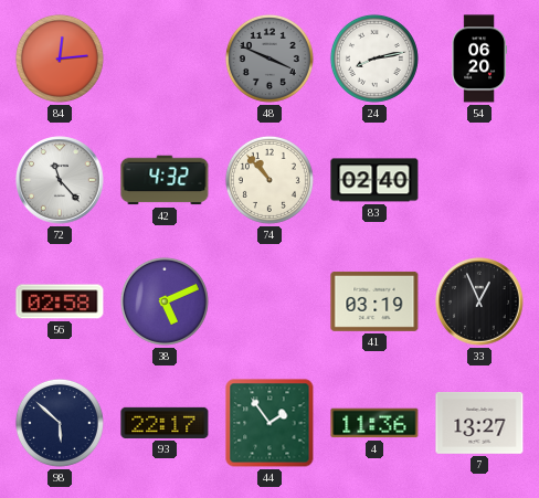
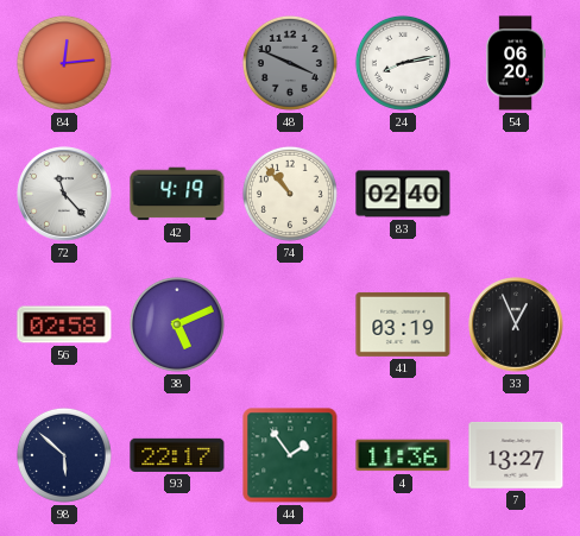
42: 4:32 -> 4:19
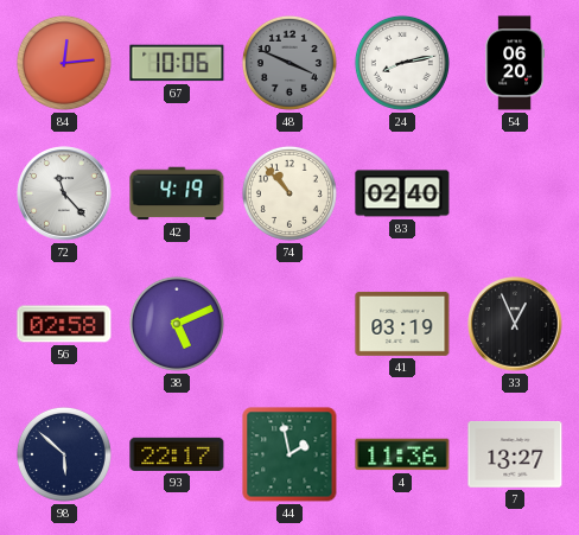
67: none -> 10:06
44: 1:54 -> 1:58
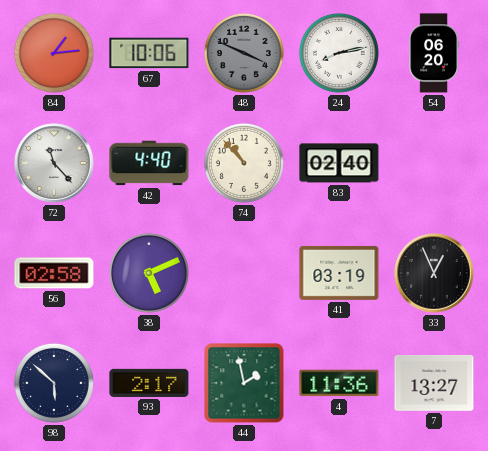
84: 12:14 -> 1:14
42: 4:19 -> 4:40
93: 22:17 -> 2:17
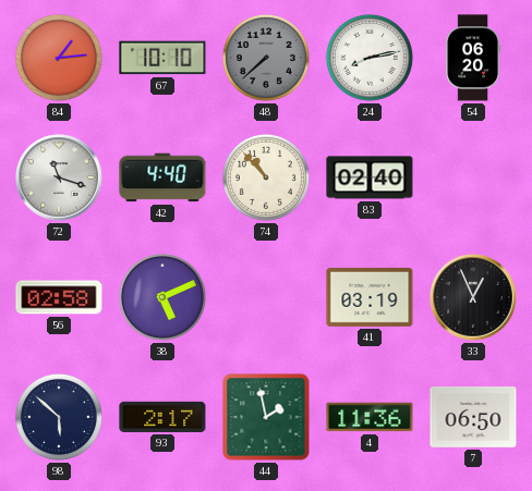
67: 10:06 -> 10:10
48: 3:49 -> 7:38
72: 11:23 -> 11:18
7: 13:27 -> 06:50
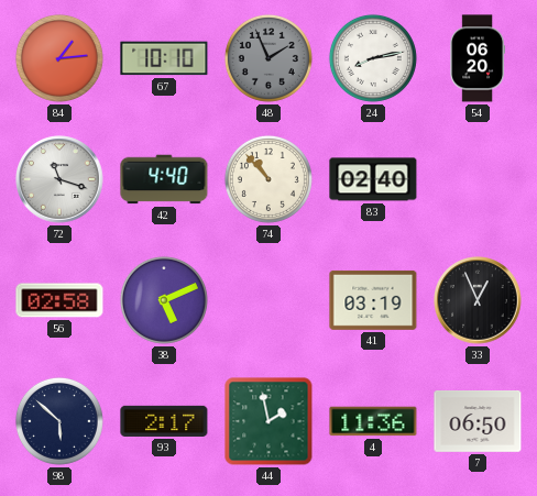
48: 7:38 -> 1:56
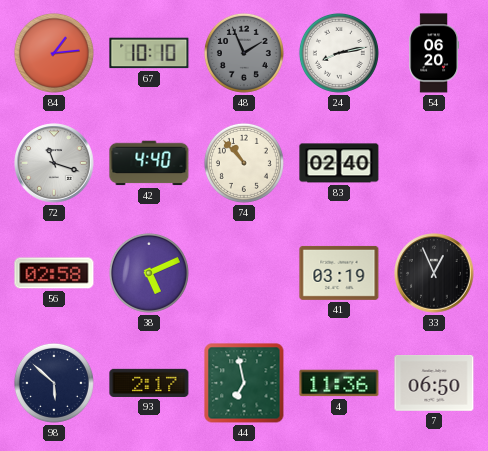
44: 1:58 -> 6:58
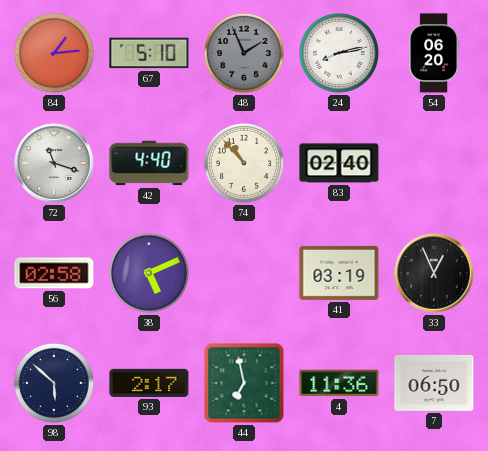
67: 10:10 -> 5:10
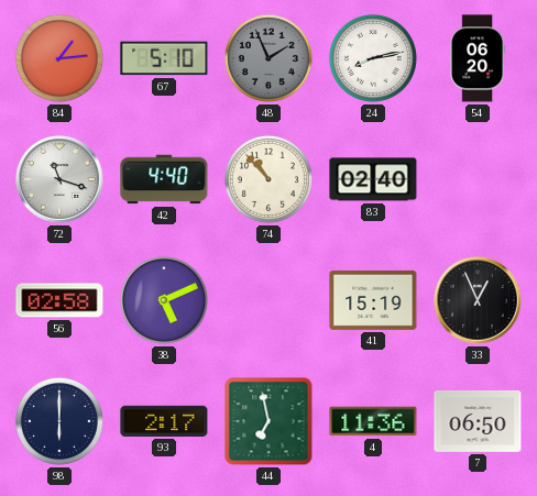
41: 03:19 -> 15:19
98: 5:52 -> 6:00
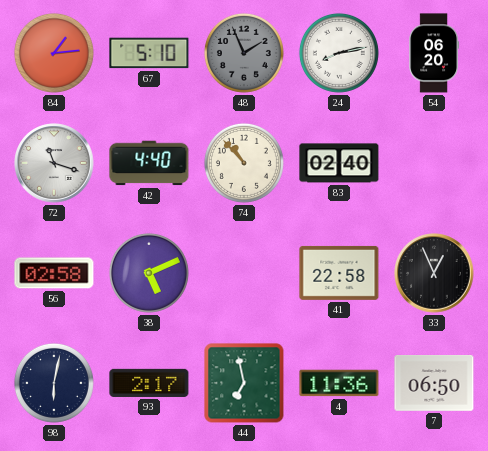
41: 15:19 -> 22:58
98: 6:00 -> 6:02
